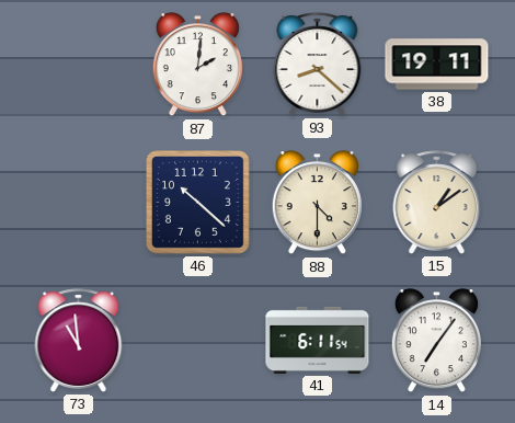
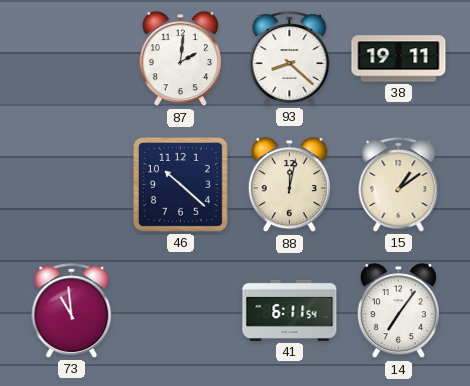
88: 4:30 -> 12:02
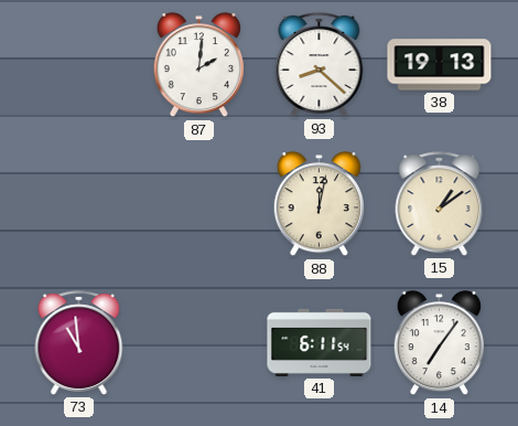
38: 19:11 -> 19:13
46: 10:22 -> none
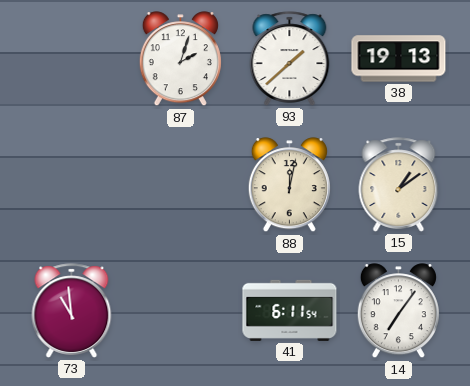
87: 2:01 -> 2:03
93: 8:22 -> 1:38
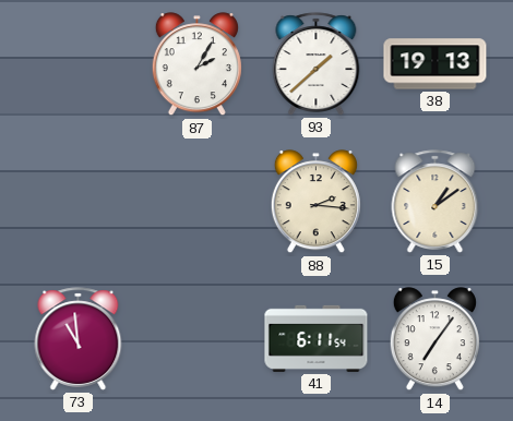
87: 2:03 -> 2:05
88: 12:02 -> 2:16
